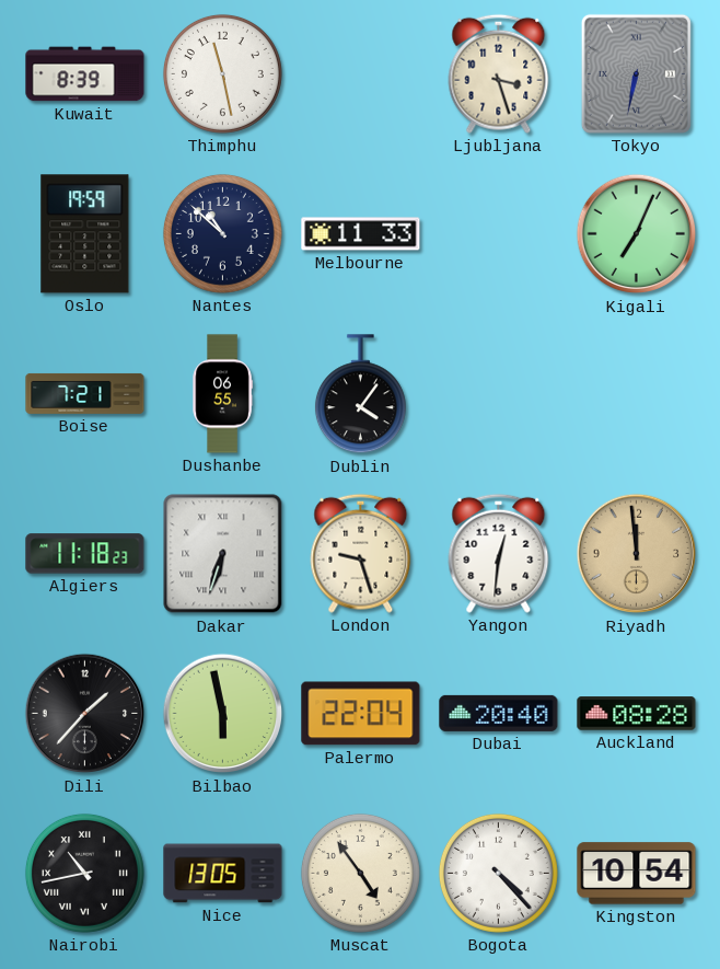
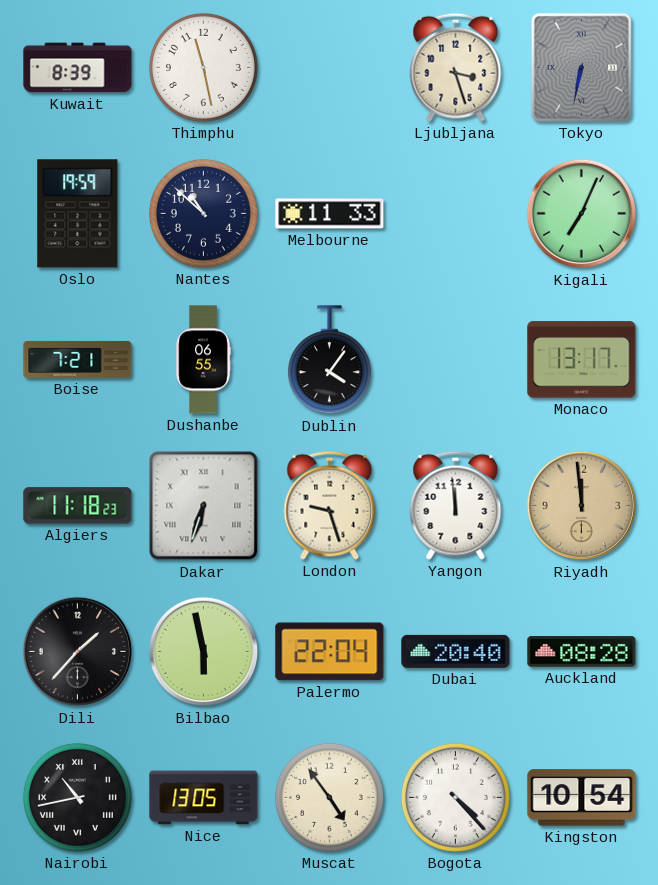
Monaco: none -> 13:17
Yangon: 12:31 -> 11:59
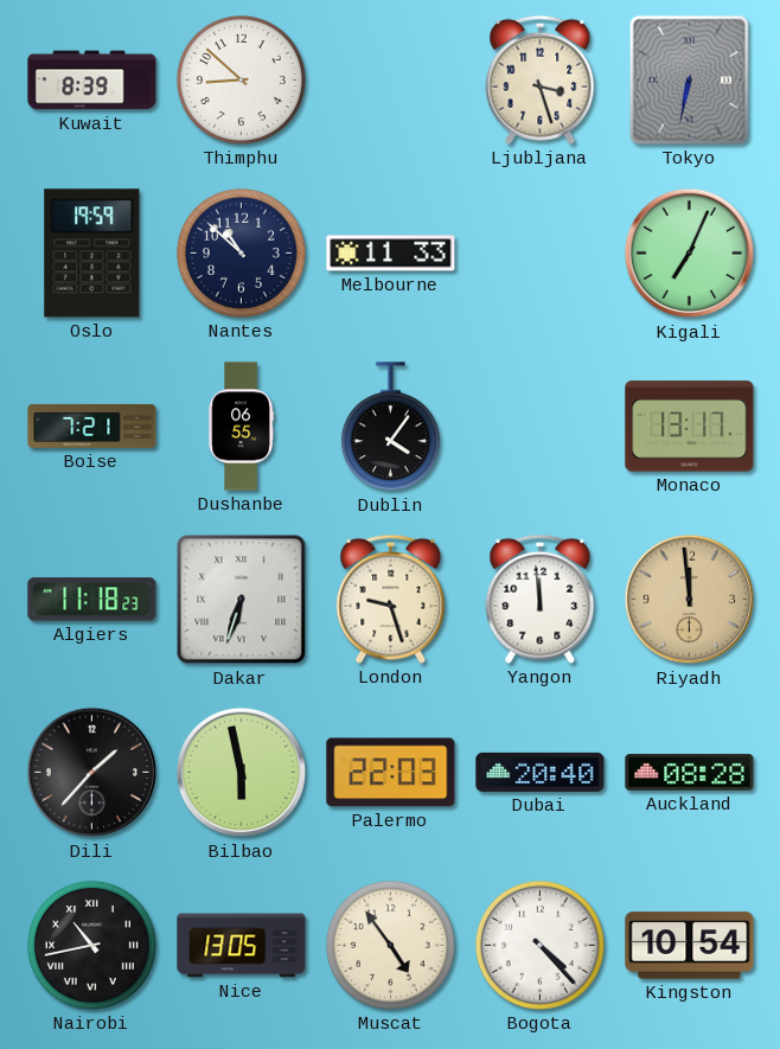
Thimphu: 11:28 -> 8:52
Palermo: 22:04 -> 22:03
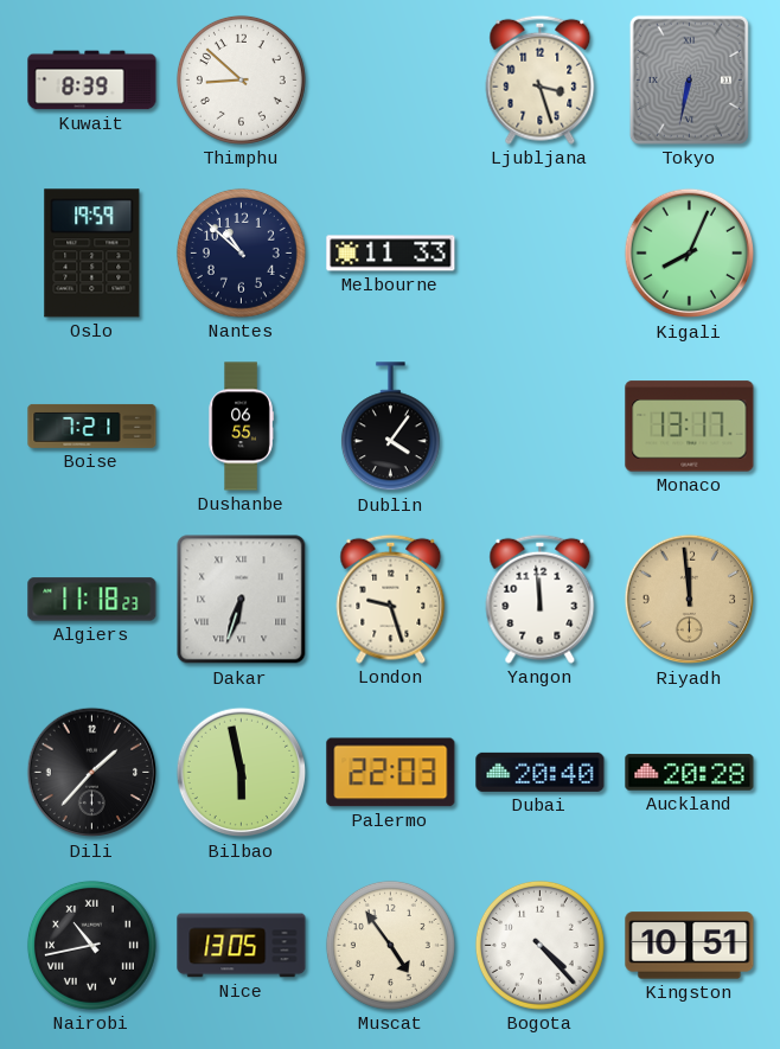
Kigali: 7:04 -> 8:04
Auckland: 08:28 -> 20:28
Kingston: 10:54 -> 10:51
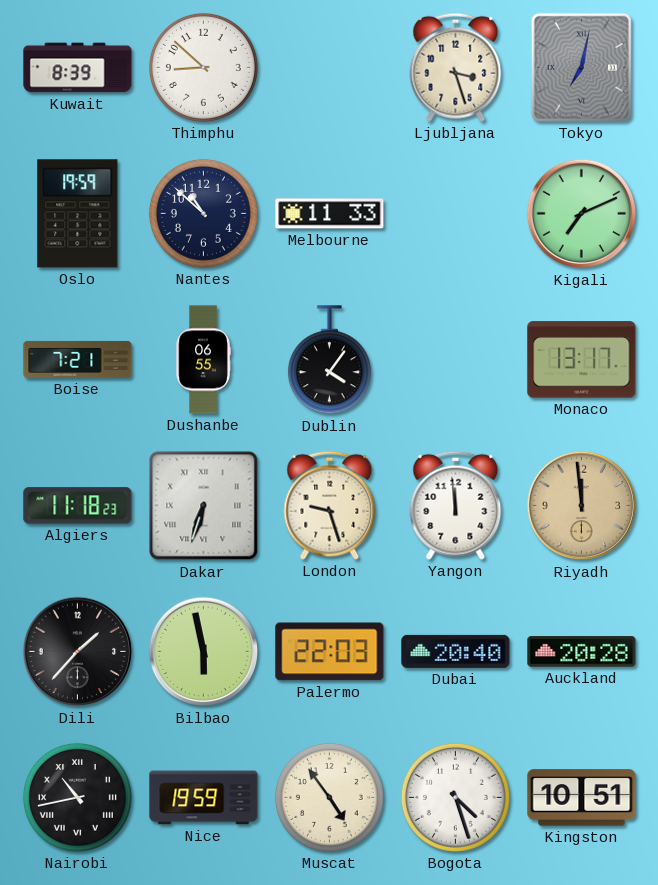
Tokyo: 6:32 -> 7:02
Kigali: 8:04 -> 7:11
Nice: 13:05 -> 19:59
Bogota: 4:23 -> 4:27
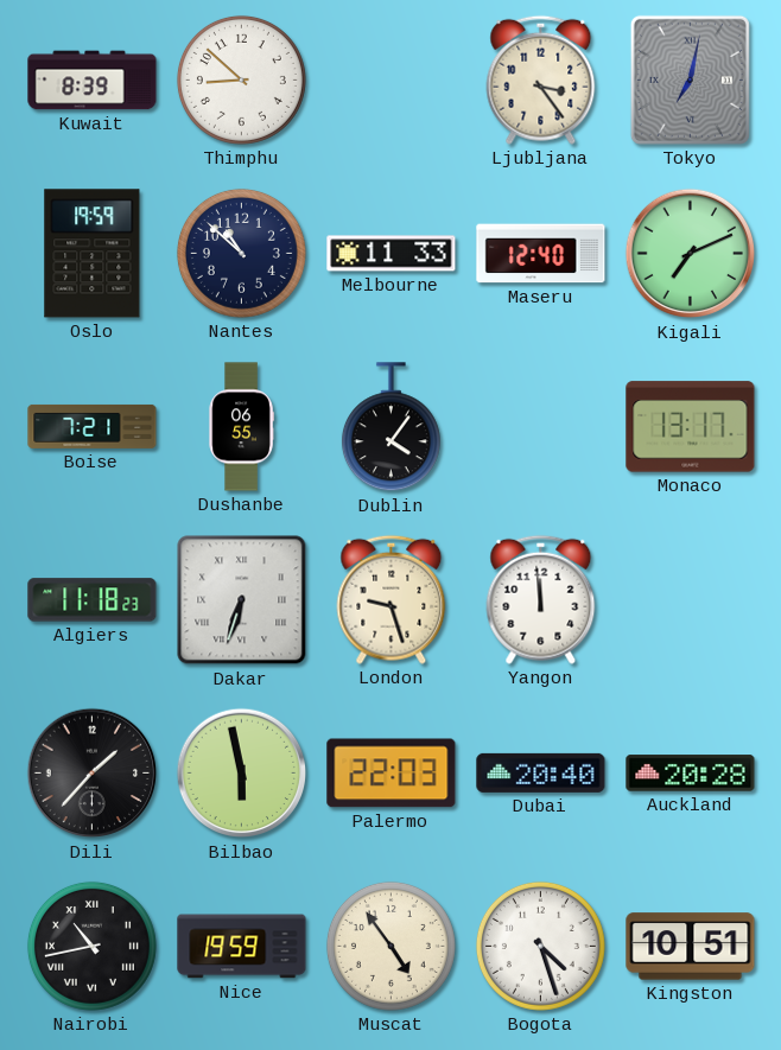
Ljubljana: 3:27 -> 3:24
Maseru: none -> 12:40
Riyadh: 11:59 -> none
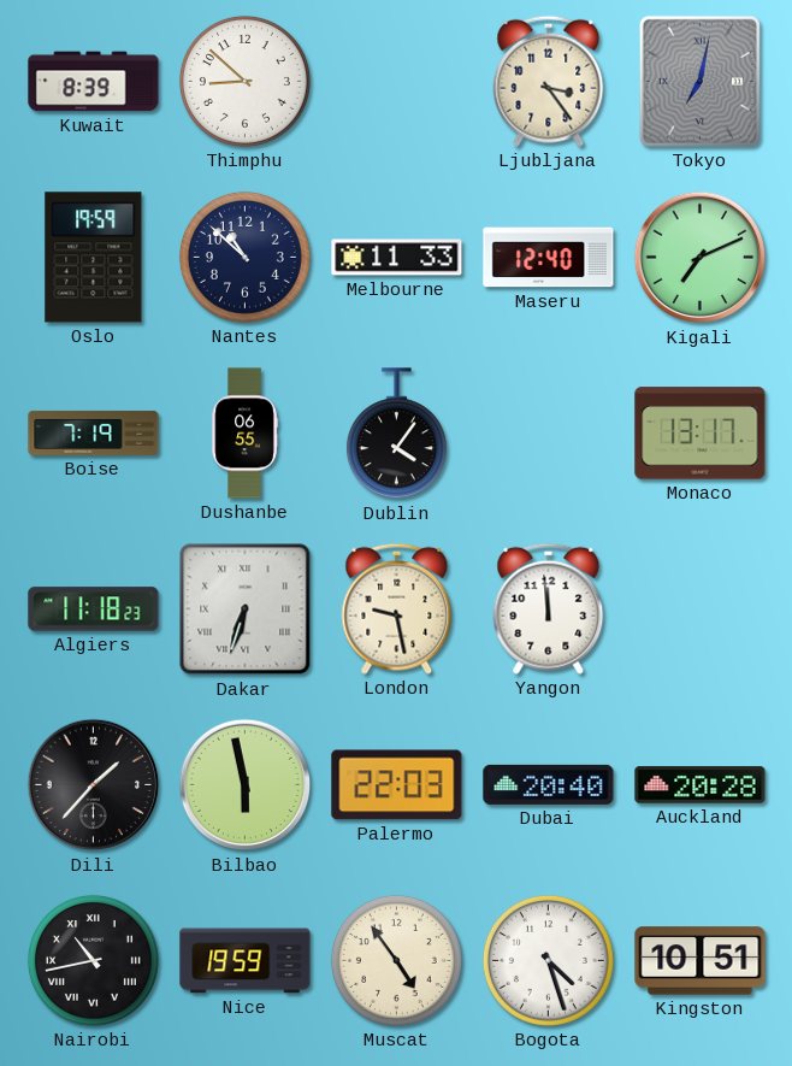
Boise: 7:21 -> 7:19
London: 9:27 -> 9:28
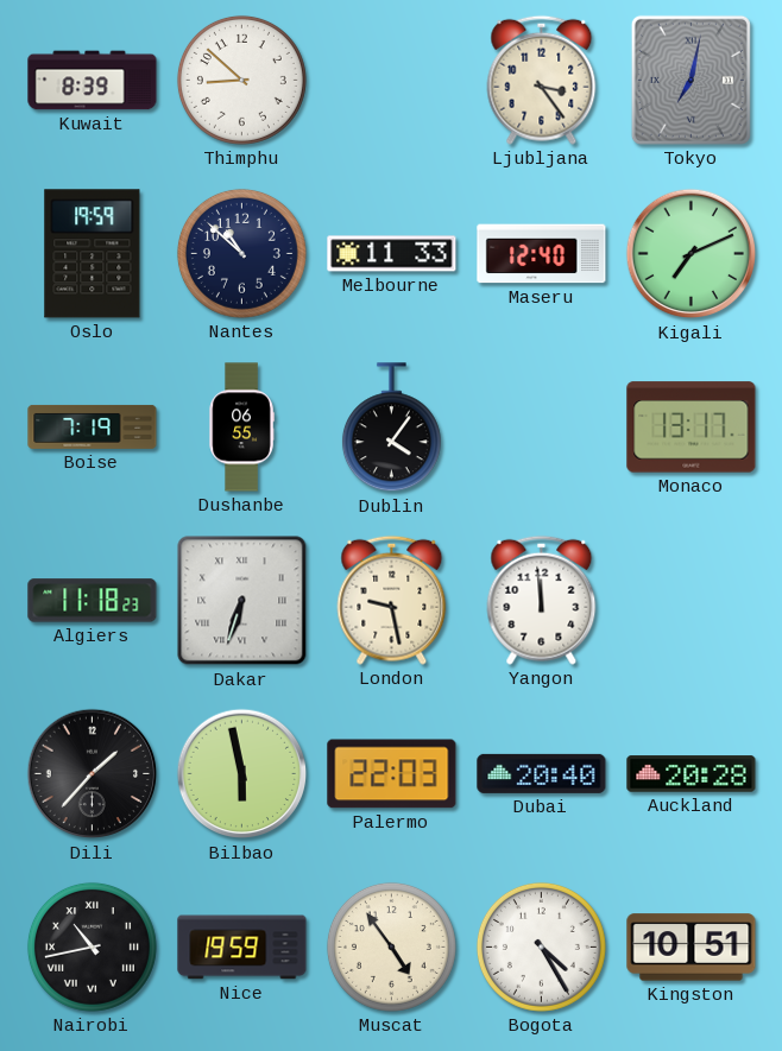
Bogota: 4:27 -> 4:25
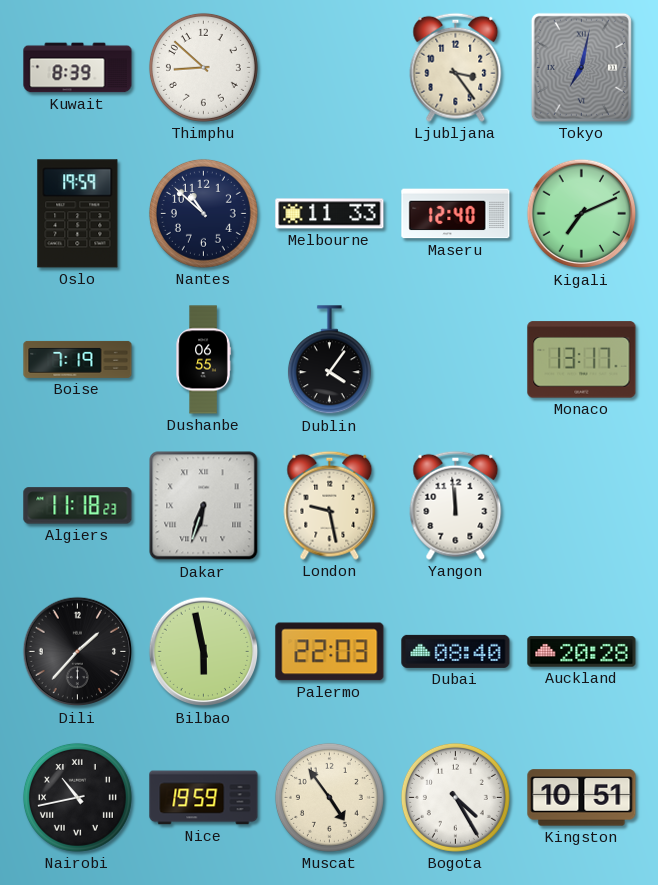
Dubai: 20:40 -> 08:40
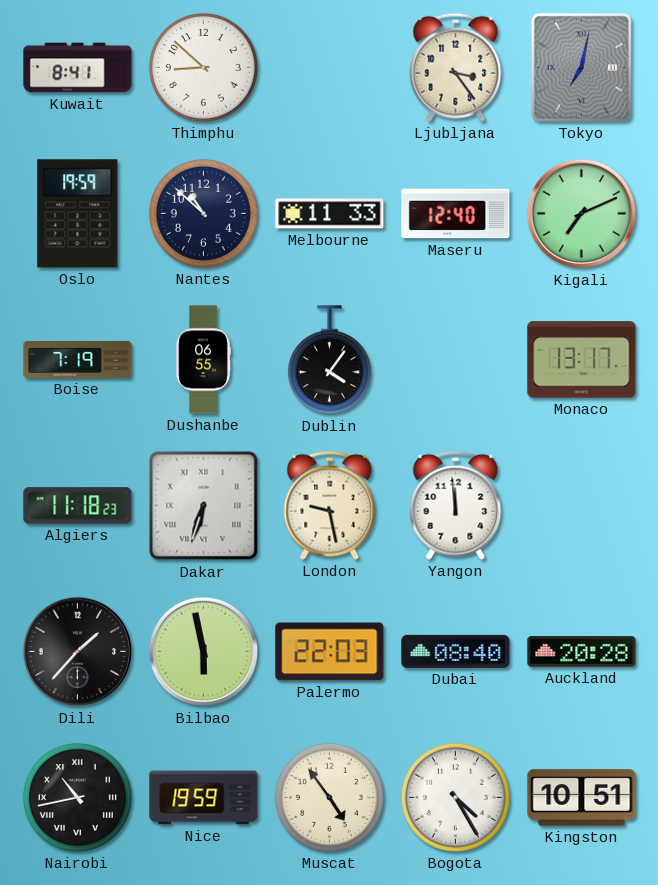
Kuwait: 8:39 -> 8:41
